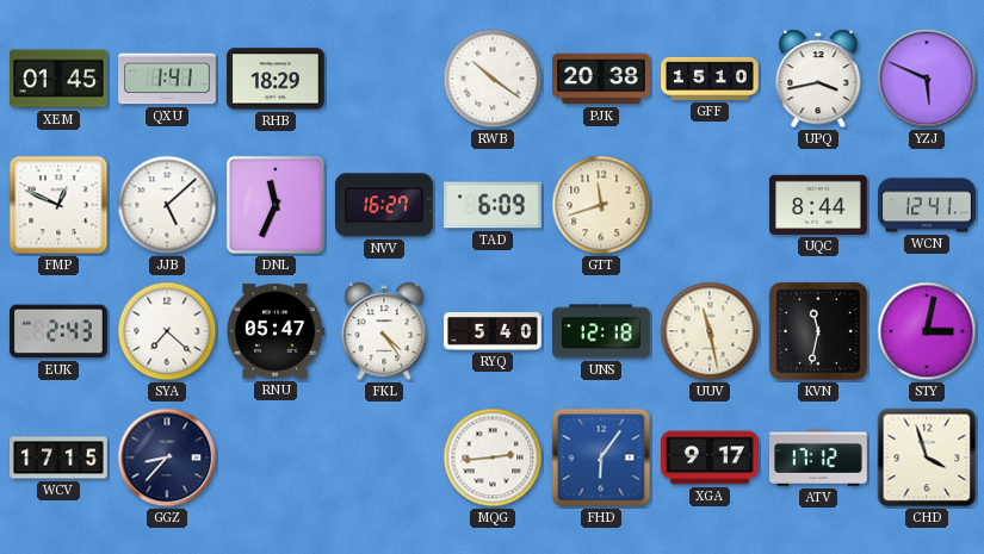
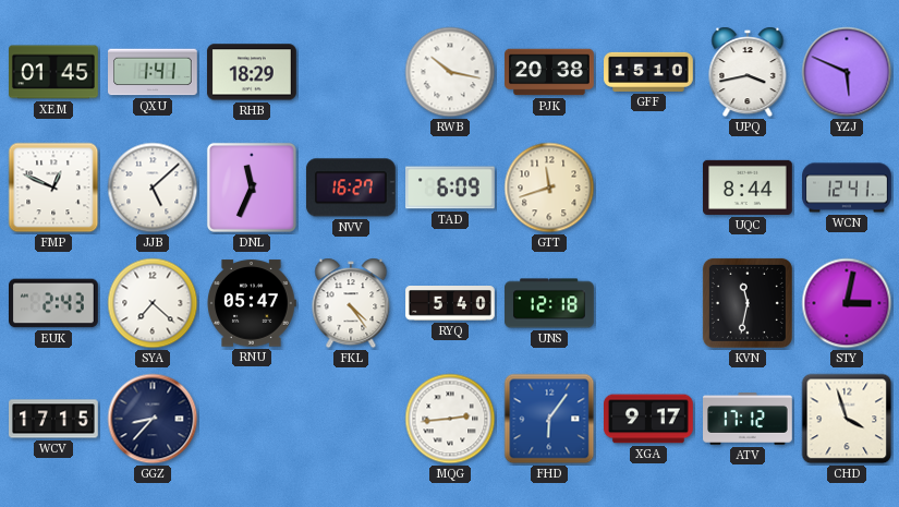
RWB: 10:21 -> 10:17
UUV: 11:28 -> none
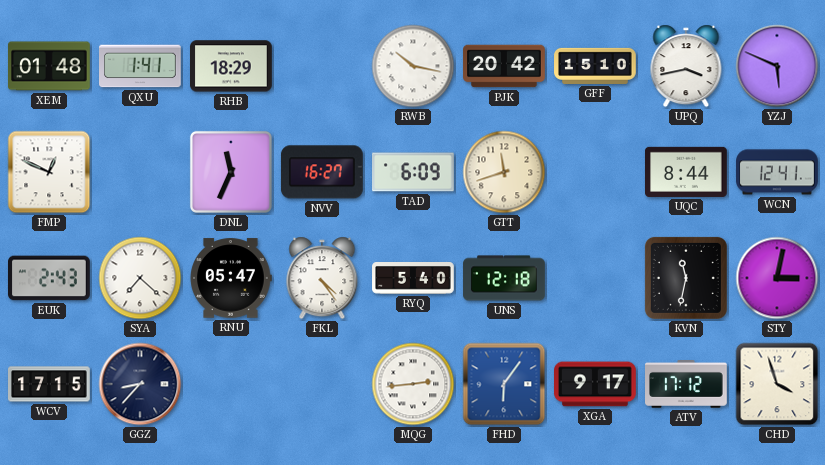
XEM: 01:45 -> 01:48
PJK: 20:38 -> 20:42
JJB: 5:08 -> none
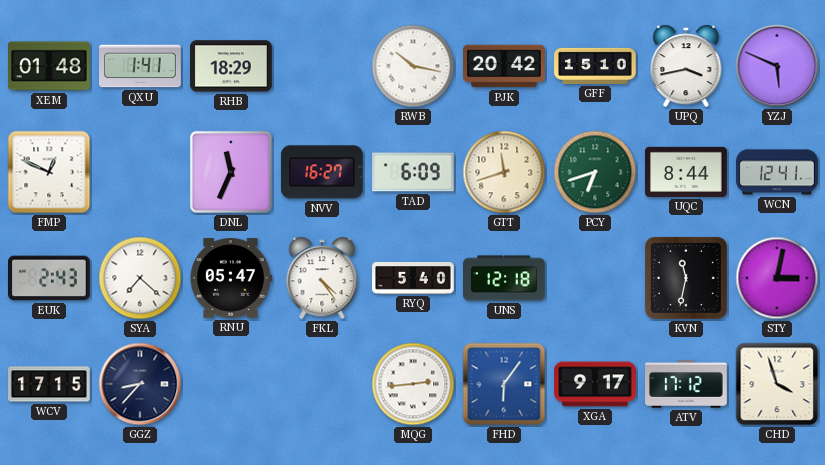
PCY: none -> 6:42
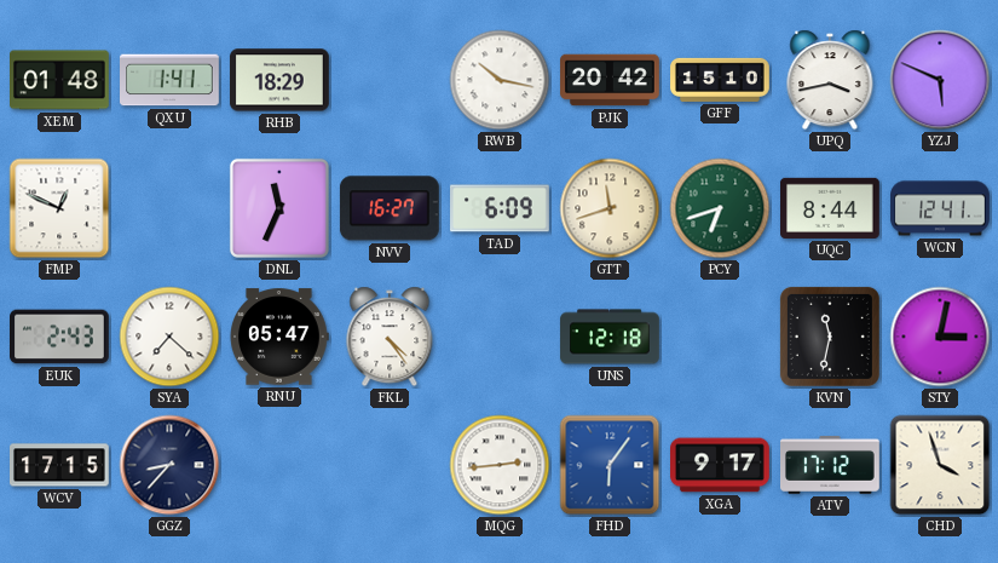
RYQ: 5:40 -> none
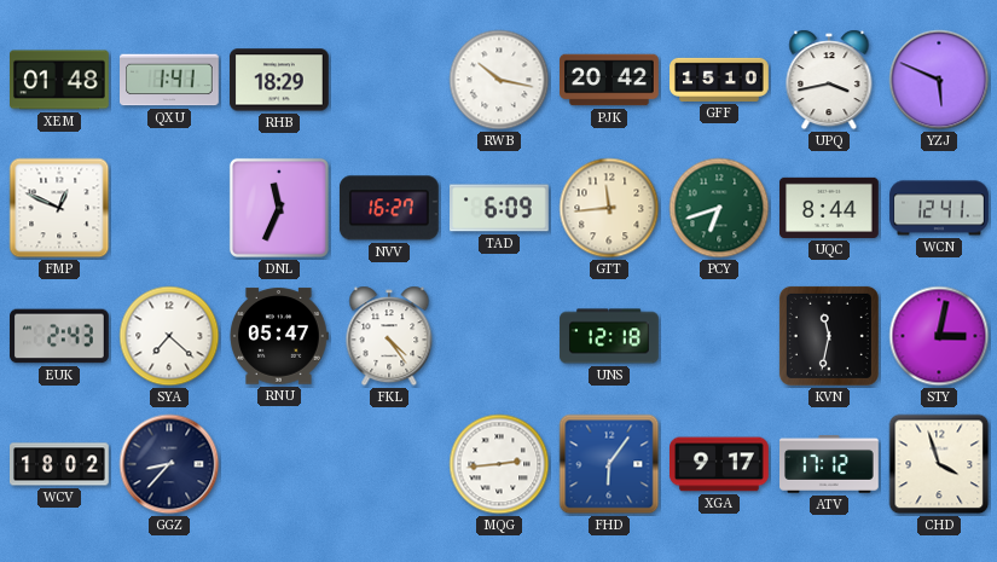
GTT: 11:42 -> 11:44
WCV: 17:15 -> 18:02
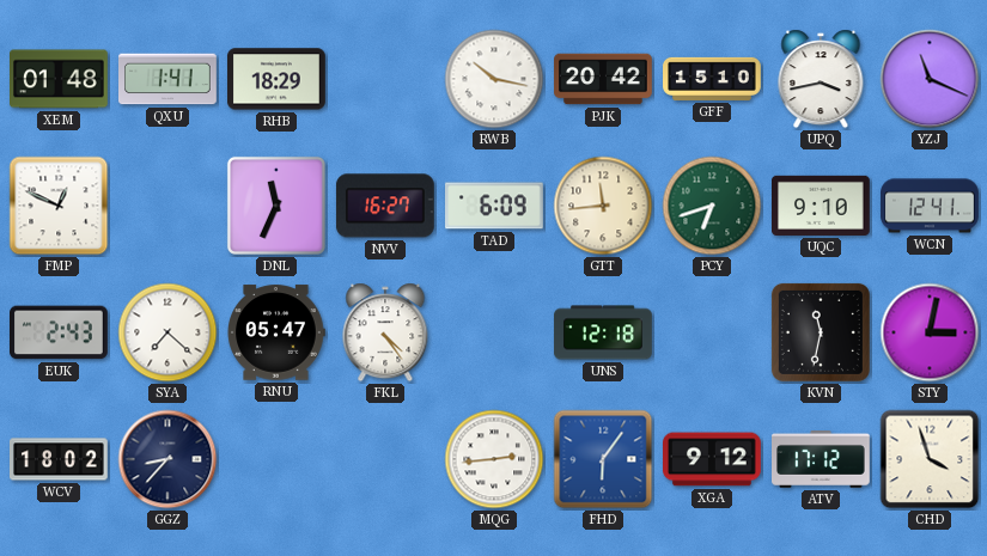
YZJ: 5:49 -> 11:19
UQC: 8:44 -> 9:10
XGA: 9:17 -> 9:12
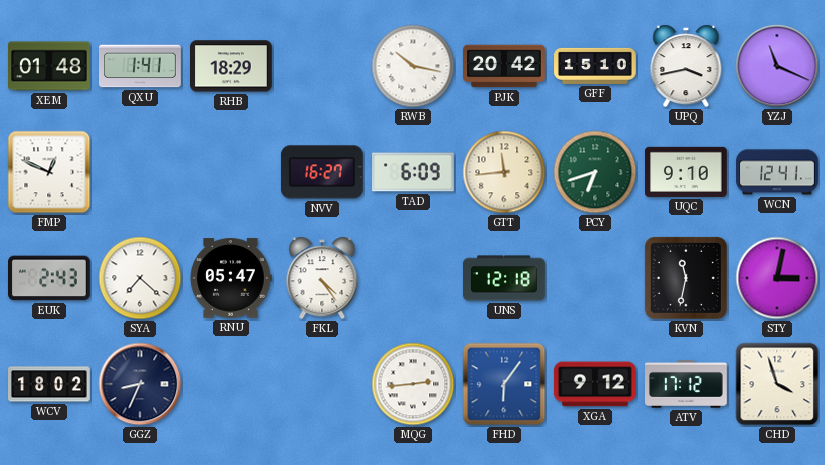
DNL: 11:34 -> none
GGZ: 8:37 -> 8:34
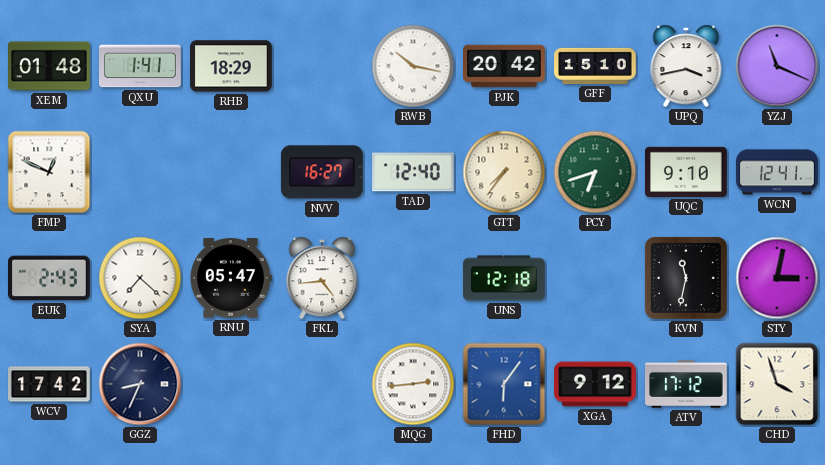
TAD: 6:09 -> 12:40
GTT: 11:44 -> 7:36
FKL: 4:24 -> 4:44
WCV: 18:02 -> 17:42
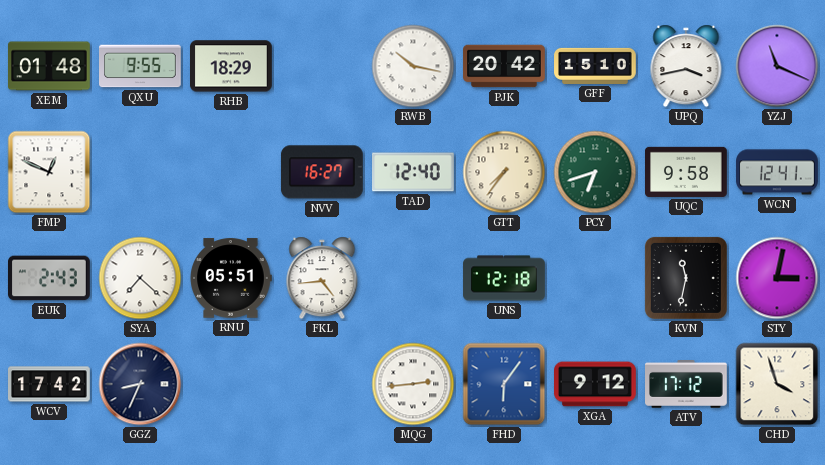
QXU: 1:41 -> 9:55
UQC: 9:10 -> 9:58
RNU: 05:47 -> 05:51
